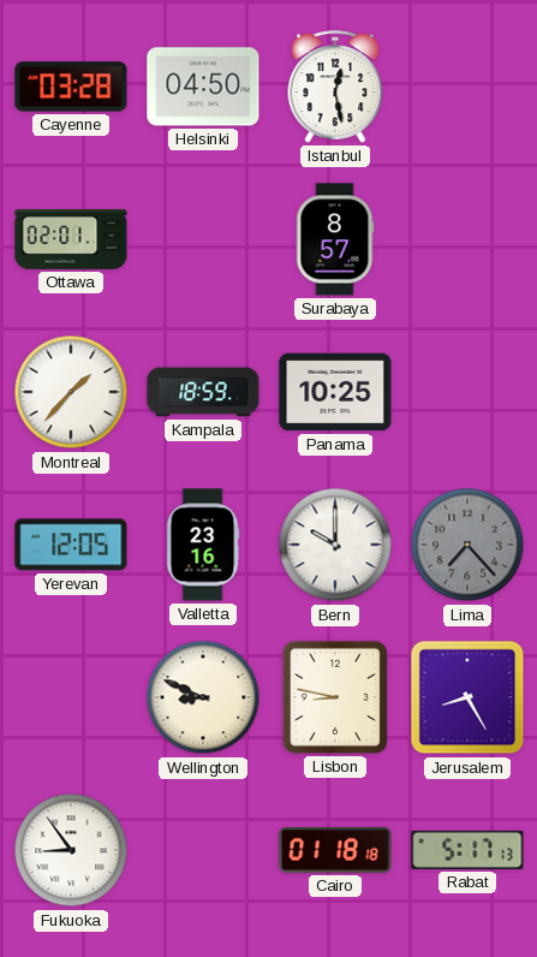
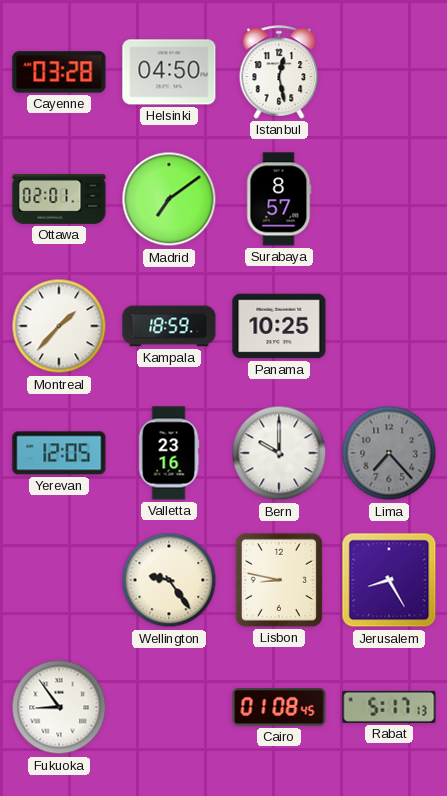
Madrid: none -> 7:09
Wellington: 8:49 -> 9:24
Cairo: 01:18 -> 01:08
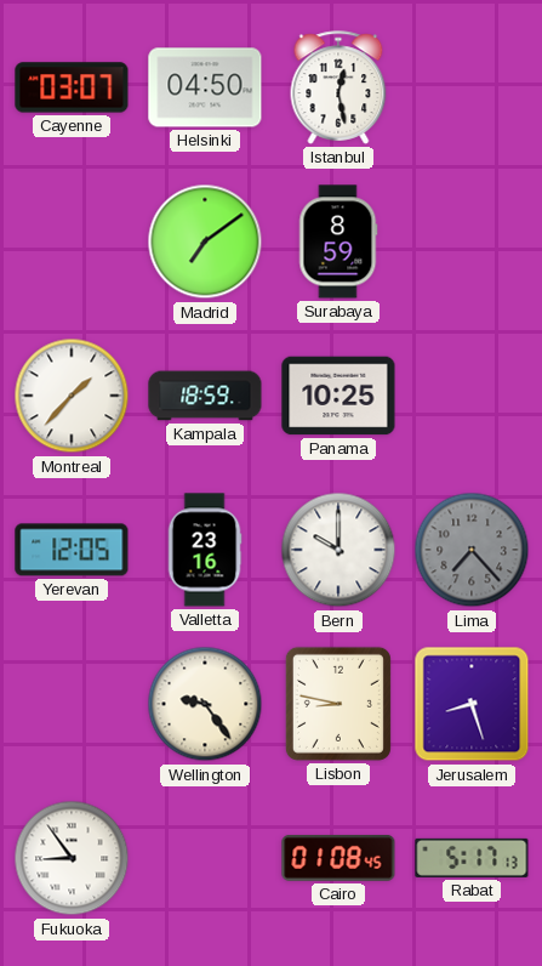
Cayenne: 03:28 -> 03:07
Ottawa: 02:01 -> none
Surabaya: 8:57 -> 8:59
Jerusalem: 8:25 -> 8:27
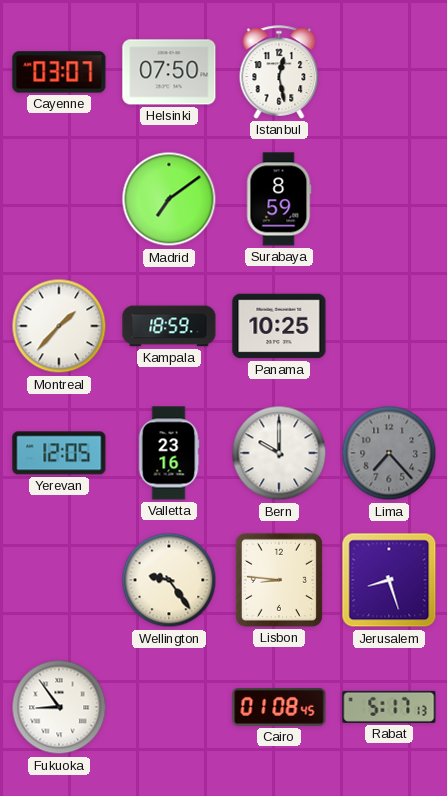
Helsinki: 04:50 -> 07:50
Lisbon: 8:47 -> 8:46
